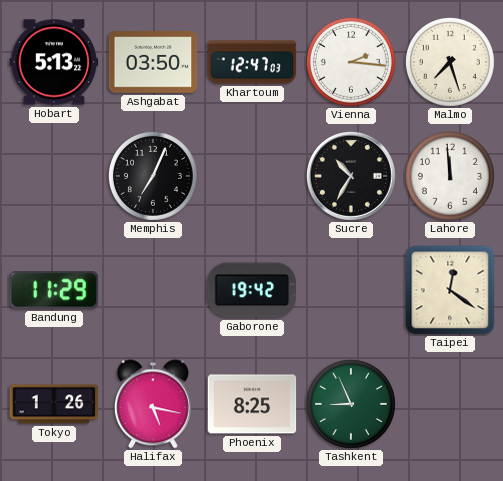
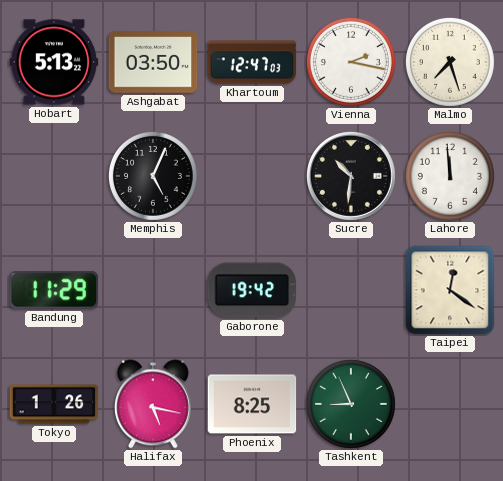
Vienna: 2:16 -> 2:17
Memphis: 7:04 -> 5:04
Sucre: 10:35 -> 10:31
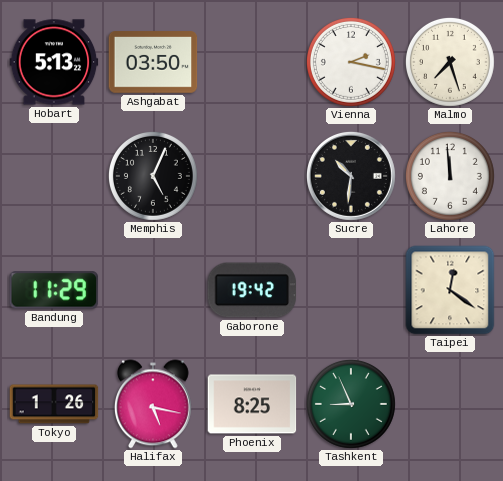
Khartoum: 12:47 -> none
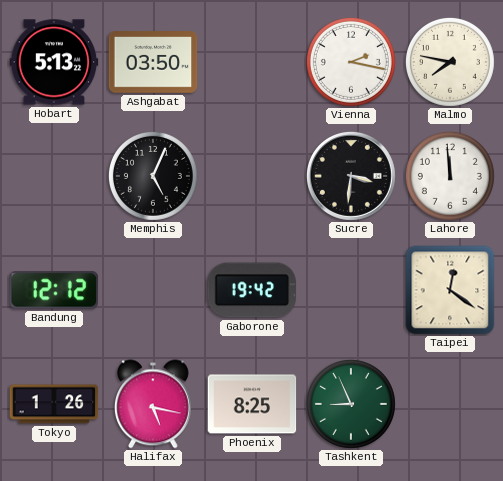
Malmo: 7:27 -> 7:47
Sucre: 10:31 -> 3:31
Bandung: 11:29 -> 12:12
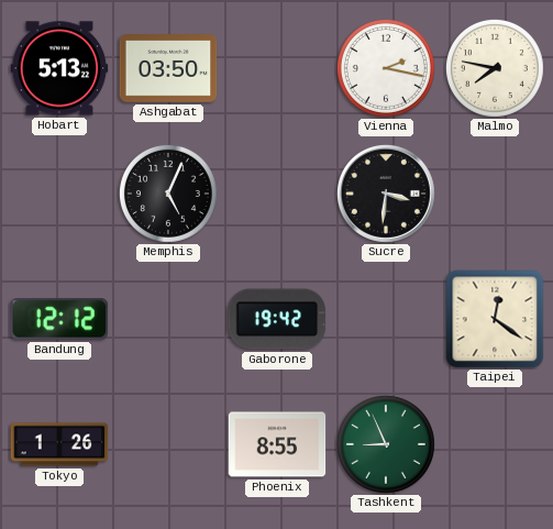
Lahore: 11:59 -> none
Halifax: 5:17 -> none
Phoenix: 8:25 -> 8:55
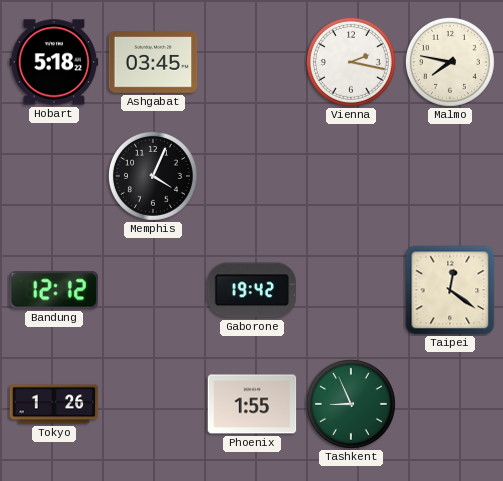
Hobart: 5:13 -> 5:18
Ashgabat: 03:50 -> 03:45
Memphis: 5:04 -> 4:04
Sucre: 3:31 -> none
Phoenix: 8:55 -> 1:55
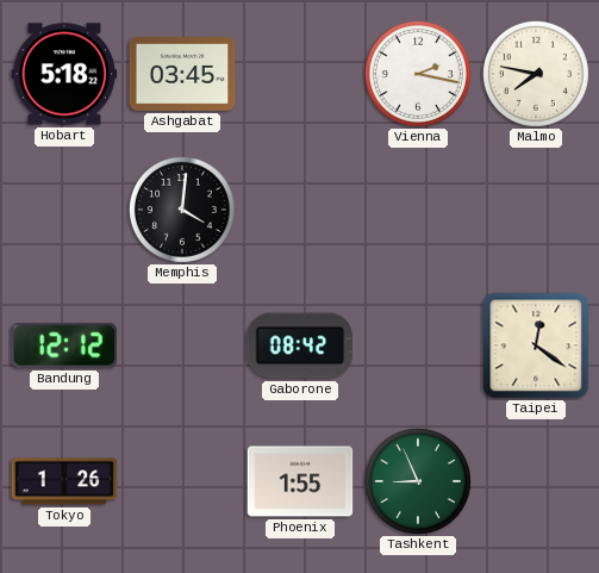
Memphis: 4:04 -> 4:01
Gaborone: 19:42 -> 08:42
